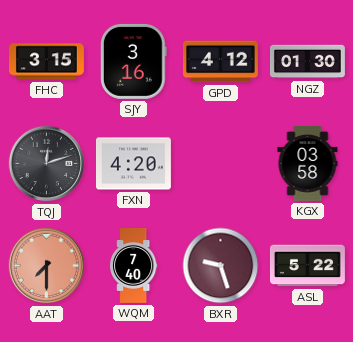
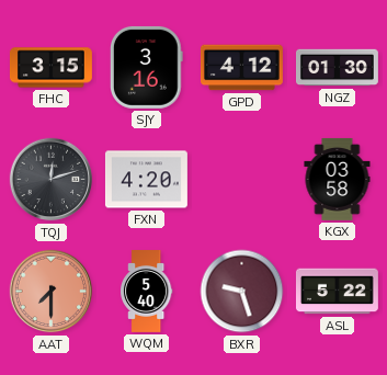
WQM: 7:40 -> 5:40
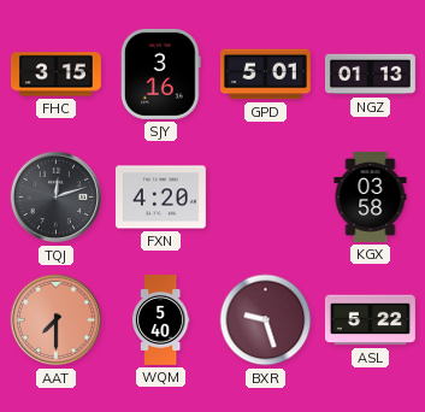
GPD: 4:12 -> 5:01
NGZ: 01:30 -> 01:13
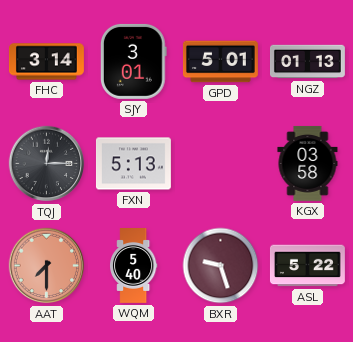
FHC: 3:15 -> 3:14
SJY: 3:16 -> 3:01
TQJ: 12:12 -> 12:15
FXN: 4:20 -> 5:13
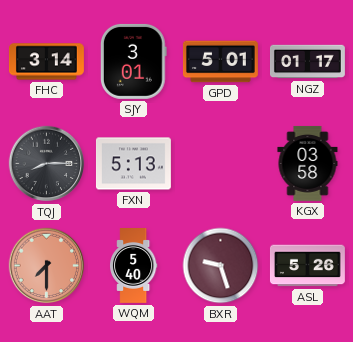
NGZ: 01:13 -> 01:17
TQJ: 12:15 -> 8:15
ASL: 5:22 -> 5:26
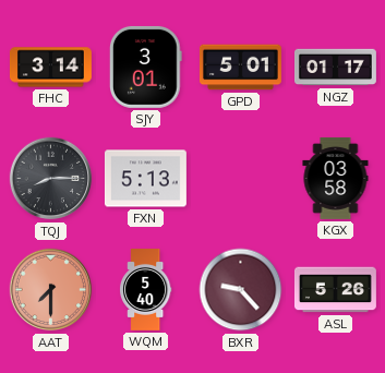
BXR: 9:27 -> 9:23
